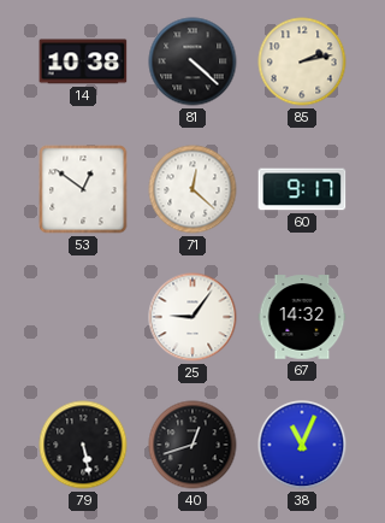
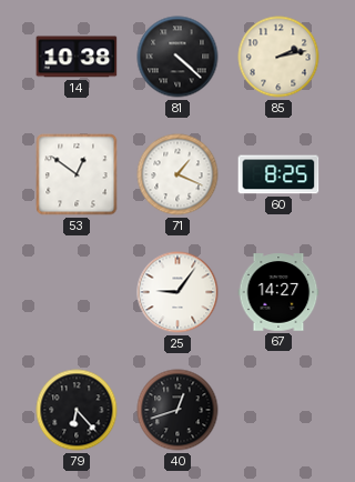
71: 12:22 -> 1:19
60: 9:17 -> 8:25
67: 14:32 -> 14:27
79: 5:28 -> 6:23
38: 11:04 -> none
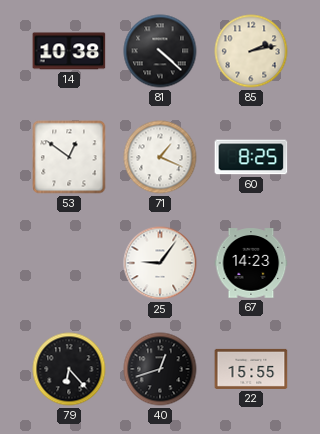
67: 14:27 -> 14:23
22: none -> 15:55
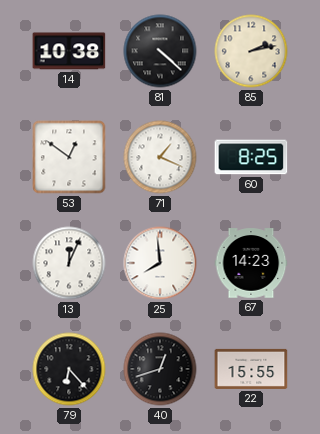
13: none -> 12:04
25: 9:06 -> 7:59
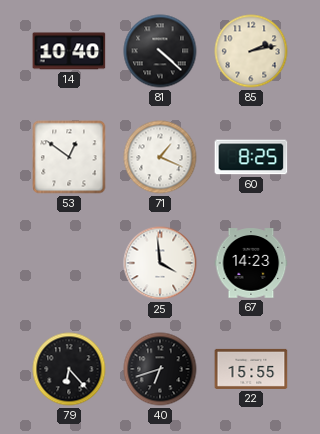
14: 10:38 -> 10:40
13: 12:04 -> none
25: 7:59 -> 3:59
40: 12:42 -> 6:42
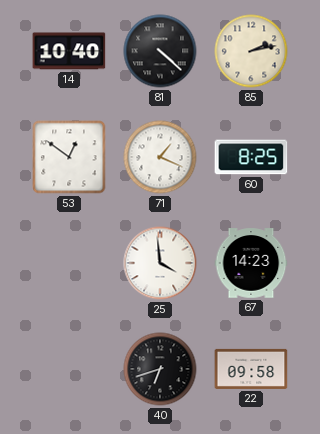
79: 6:23 -> none
22: 15:55 -> 09:58
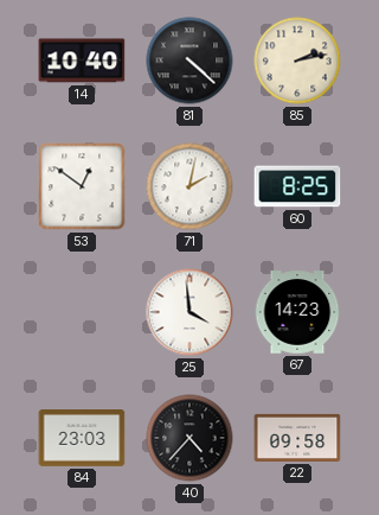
71: 1:19 -> 2:02
84: none -> 23:03
40: 6:42 -> 4:37
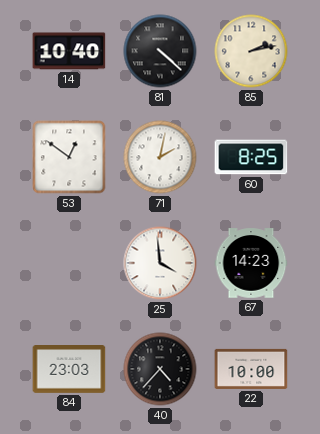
22: 09:58 -> 10:00
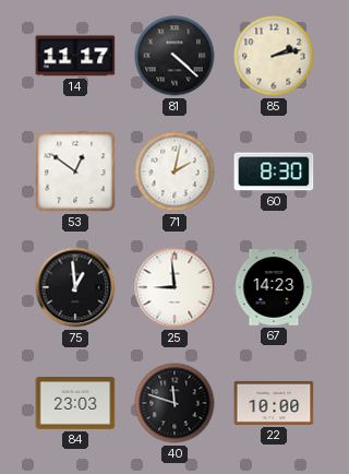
14: 10:40 -> 11:17
60: 8:25 -> 8:30
75: none -> 12:59
25: 3:59 -> 8:59
40: 4:37 -> 11:48
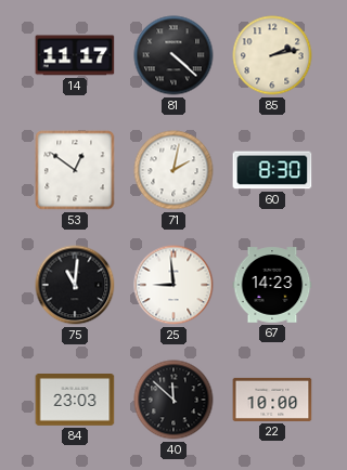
75: 12:59 -> 11:01
40: 11:48 -> 11:52
